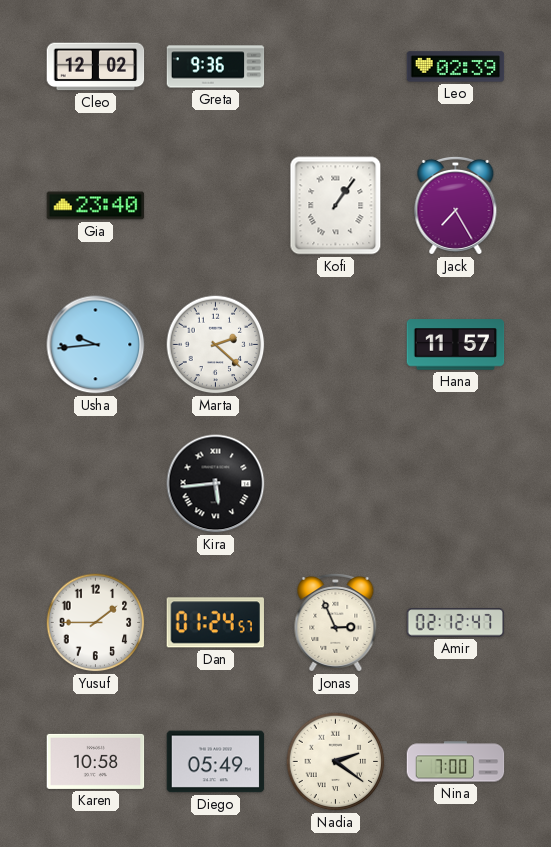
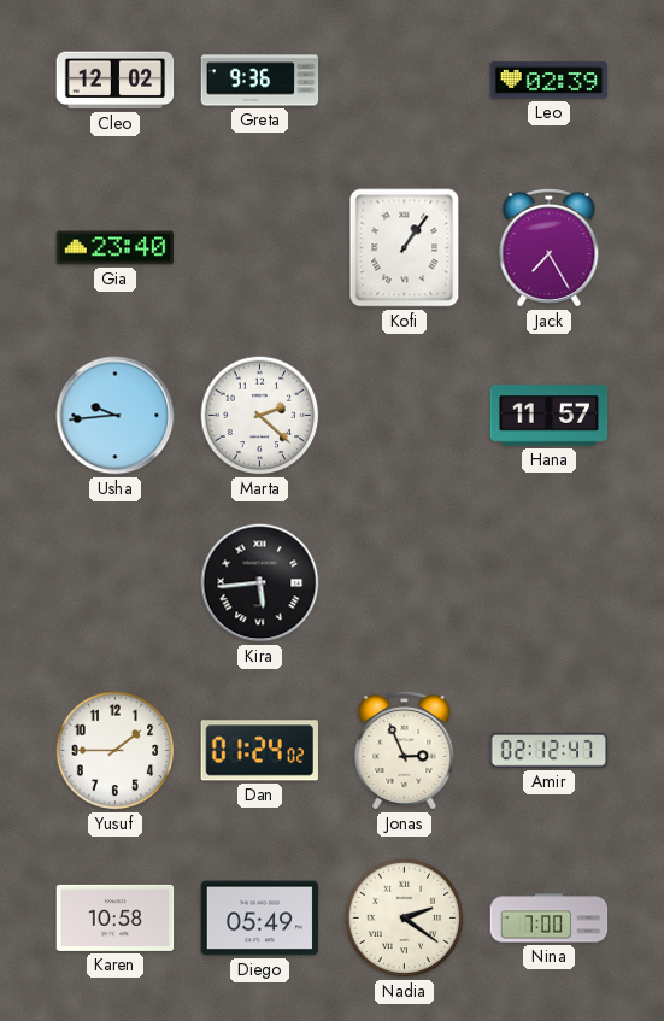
Dan: 01:24:57 -> 01:24:02
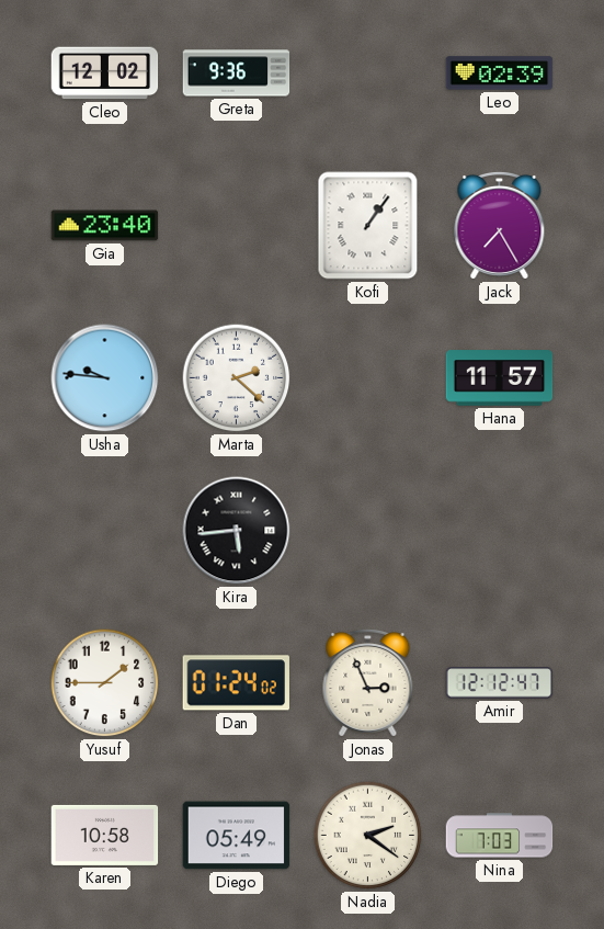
Usha: 9:44 -> 9:46
Amir: 02:12 -> 12:12
Nina: 7:00 -> 7:03
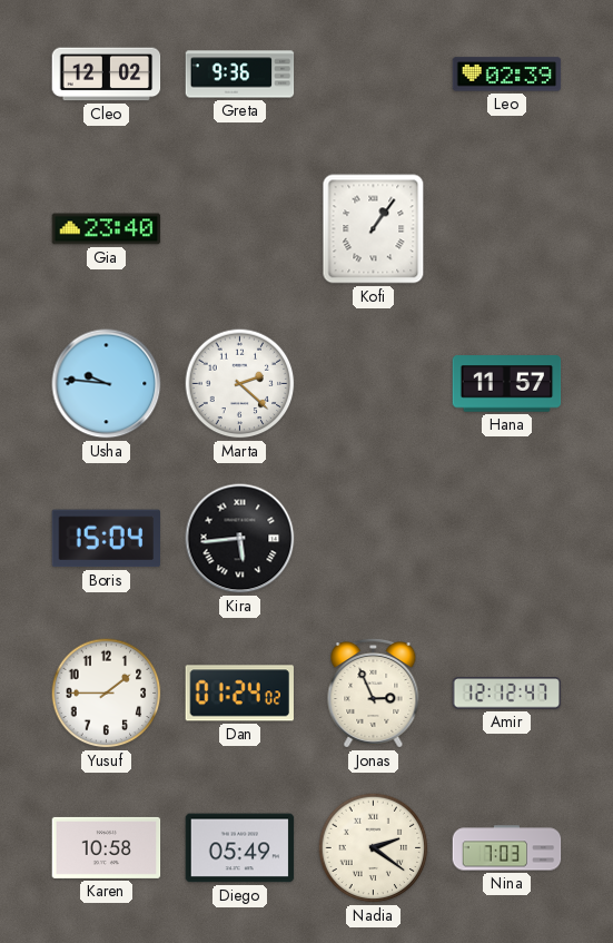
Jack: 7:25 -> none
Boris: none -> 15:04
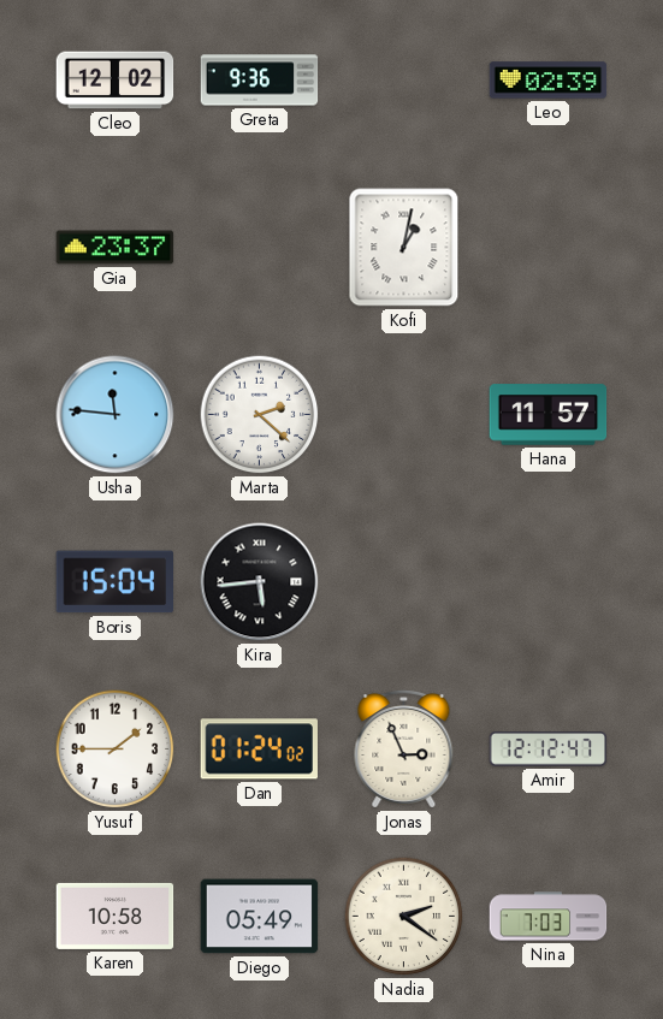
Gia: 23:40 -> 23:37
Kofi: 1:06 -> 1:02
Usha: 9:46 -> 11:46
